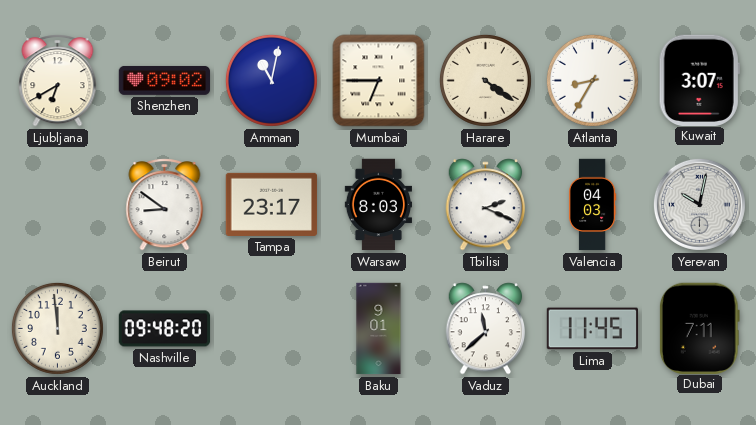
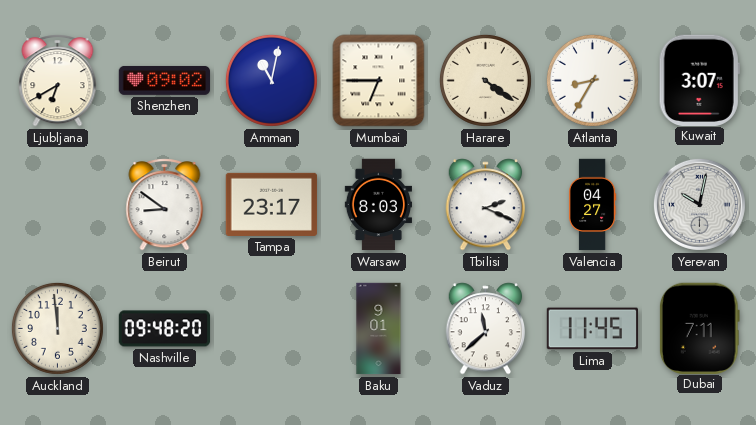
Valencia: 04:03 -> 04:27
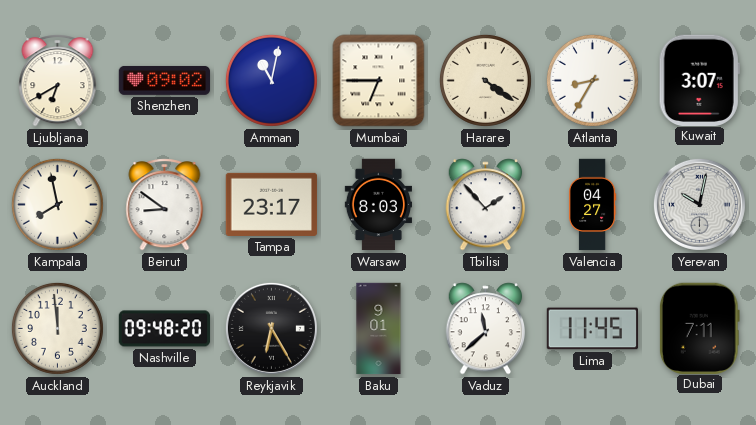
Kampala: none -> 7:58
Tbilisi: 2:19 -> 1:53
Reykjavik: none -> 6:25
